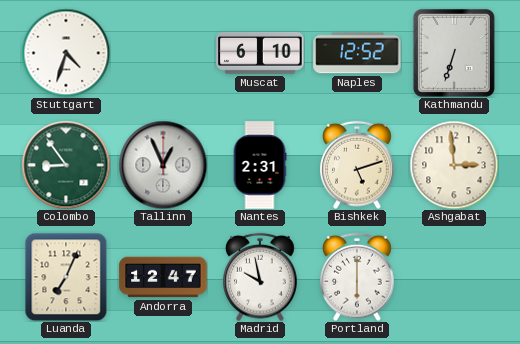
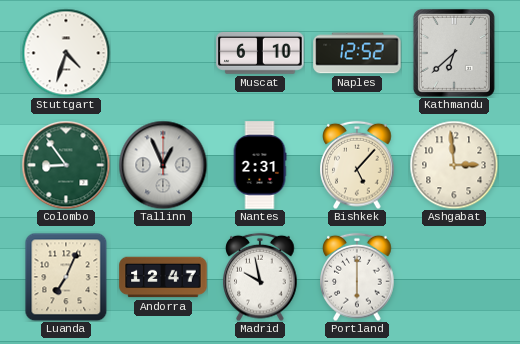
Kathmandu: 6:33 -> 6:38
Bishkek: 5:12 -> 5:07
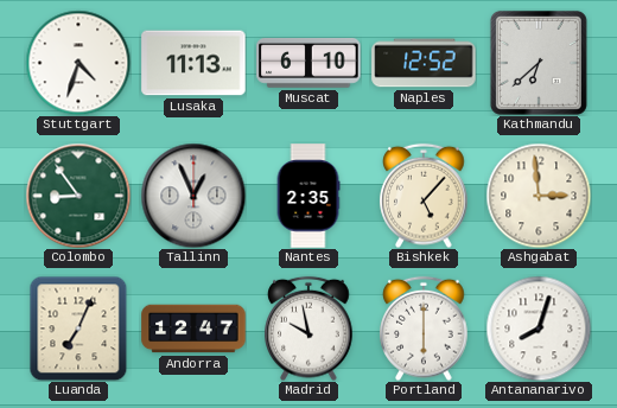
Lusaka: none -> 11:13
Nantes: 2:31 -> 2:35
Antananarivo: none -> 8:03
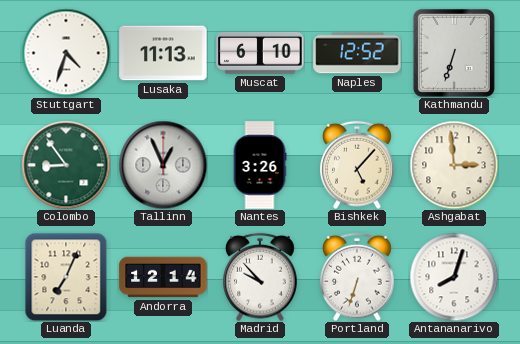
Kathmandu: 6:38 -> 6:33
Nantes: 2:35 -> 3:26
Andorra: 12:47 -> 12:14
Madrid: 9:58 -> 9:53
Portland: 6:00 -> 6:33
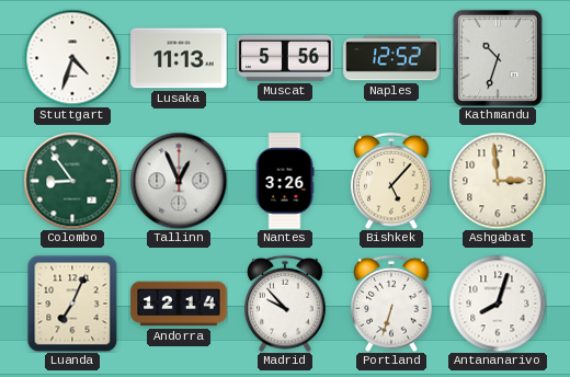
Muscat: 6:10 -> 5:56
Kathmandu: 6:33 -> 10:33
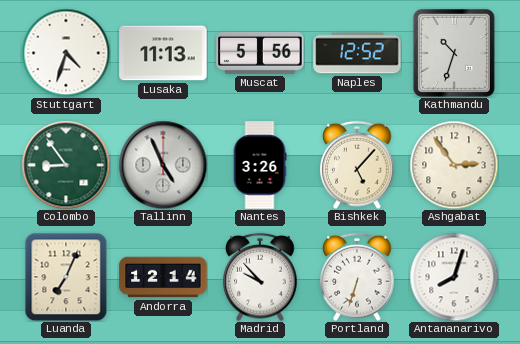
Tallinn: 12:56 -> 4:56
Ashgabat: 2:59 -> 2:54
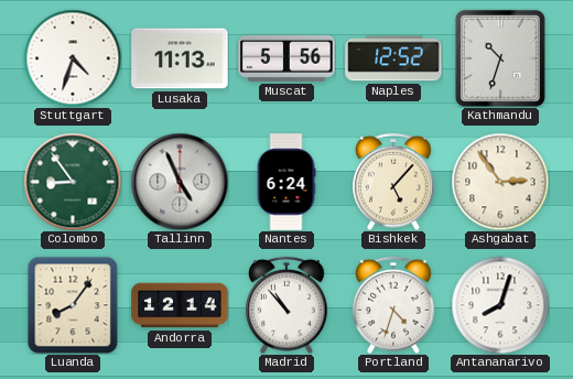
Nantes: 3:26 -> 6:24
Luanda: 7:04 -> 8:06
Madrid: 9:53 -> 10:53
Portland: 6:33 -> 4:33
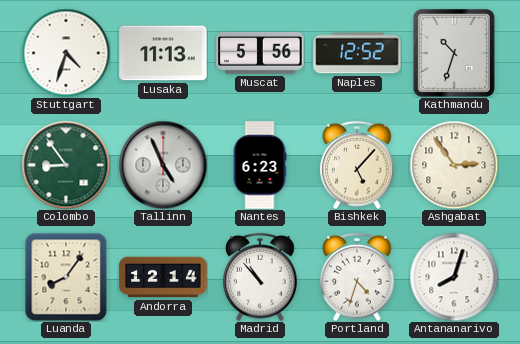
Nantes: 6:24 -> 6:23
